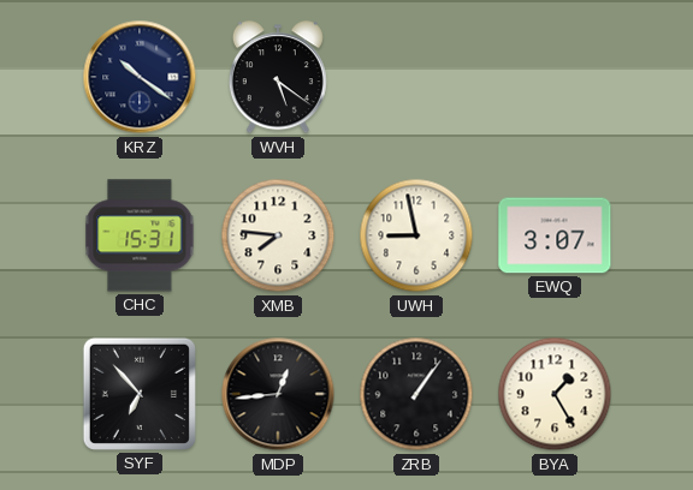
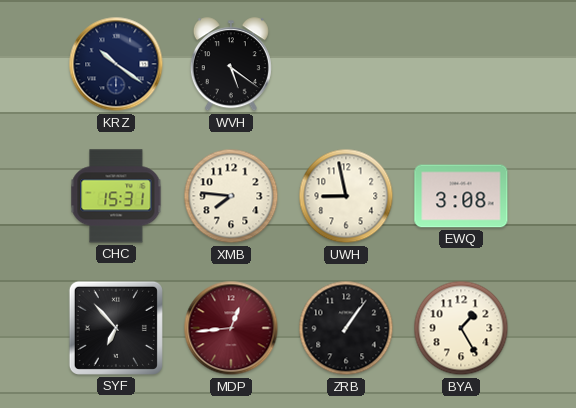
EWQ: 3:07 -> 3:08
MDP dial: black -> burgundy
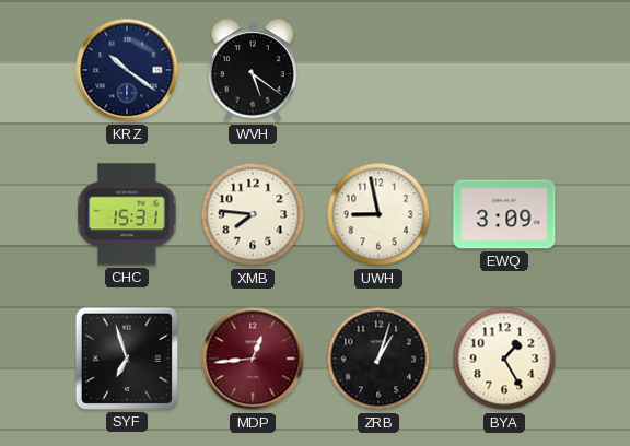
EWQ: 3:08 -> 3:09
SYF: 6:53 -> 6:57
ZRB: 1:06 -> 1:03
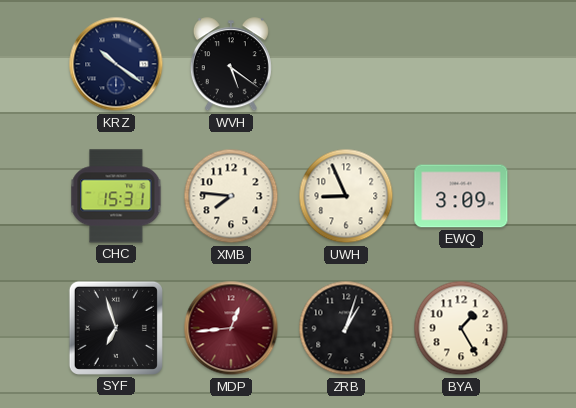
UWH: 8:58 -> 8:56
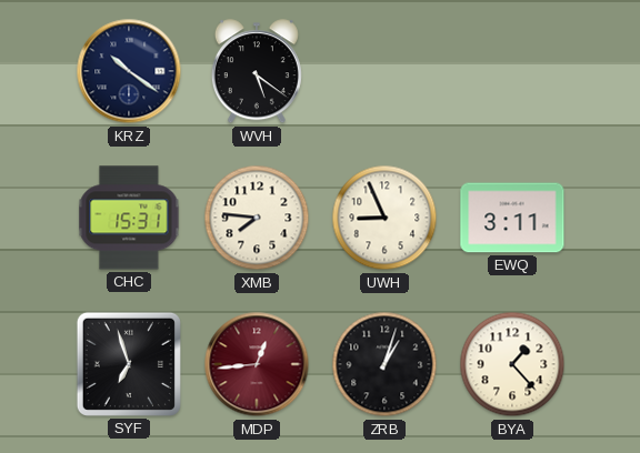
EWQ: 3:09 -> 3:11
BYA: 1:25 -> 1:23
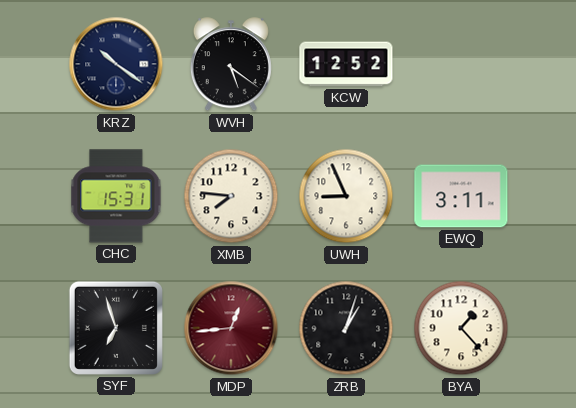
KCW: none -> 12:52
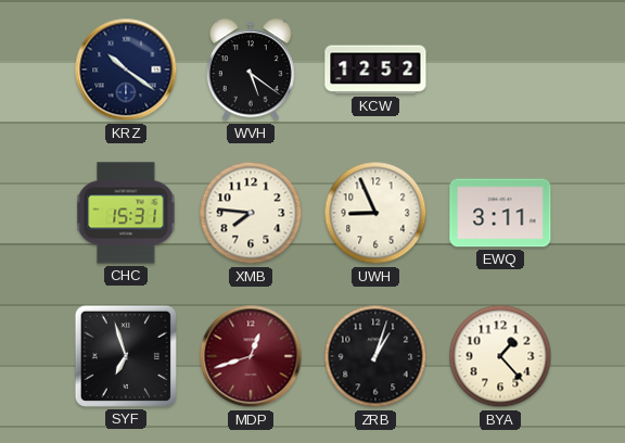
MDP: 12:44 -> 12:42
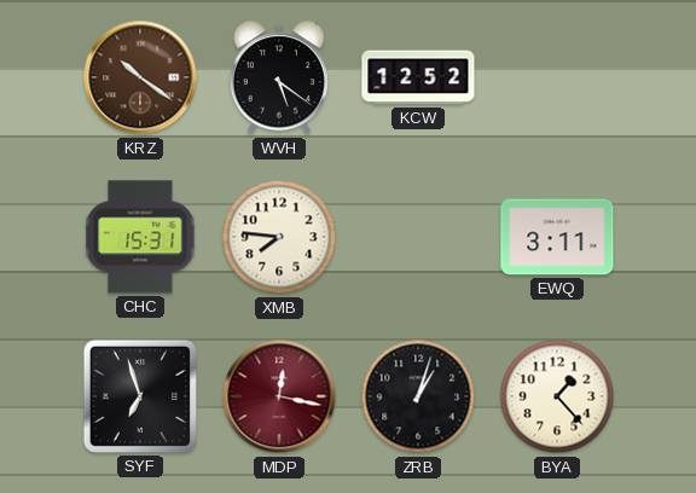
KRZ dial: navy -> brown
UWH: 8:56 -> none
MDP: 12:42 -> 12:17
